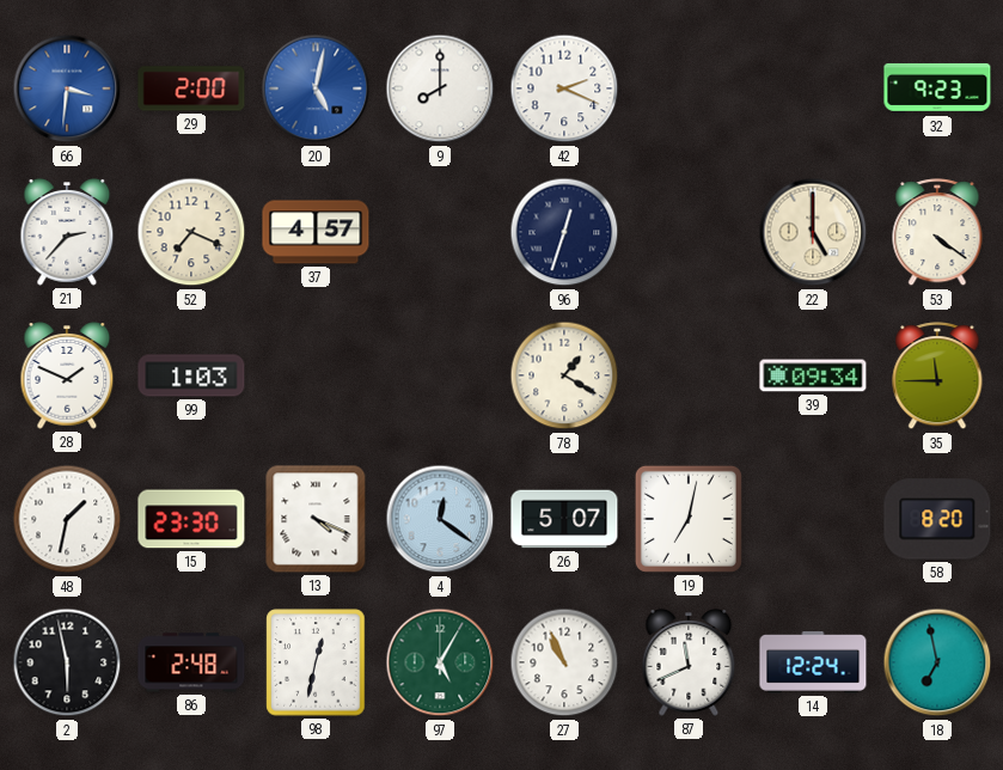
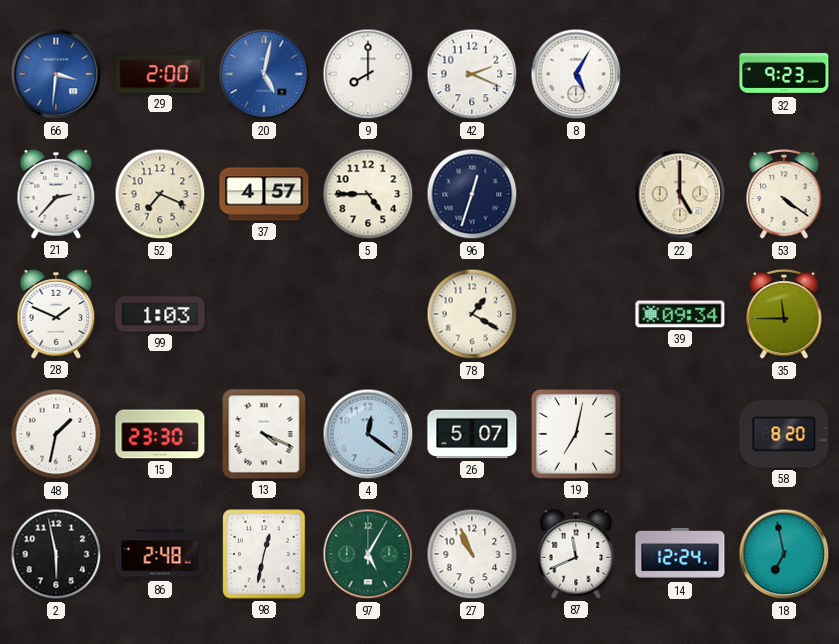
8: none -> 5:05
5: none -> 4:45
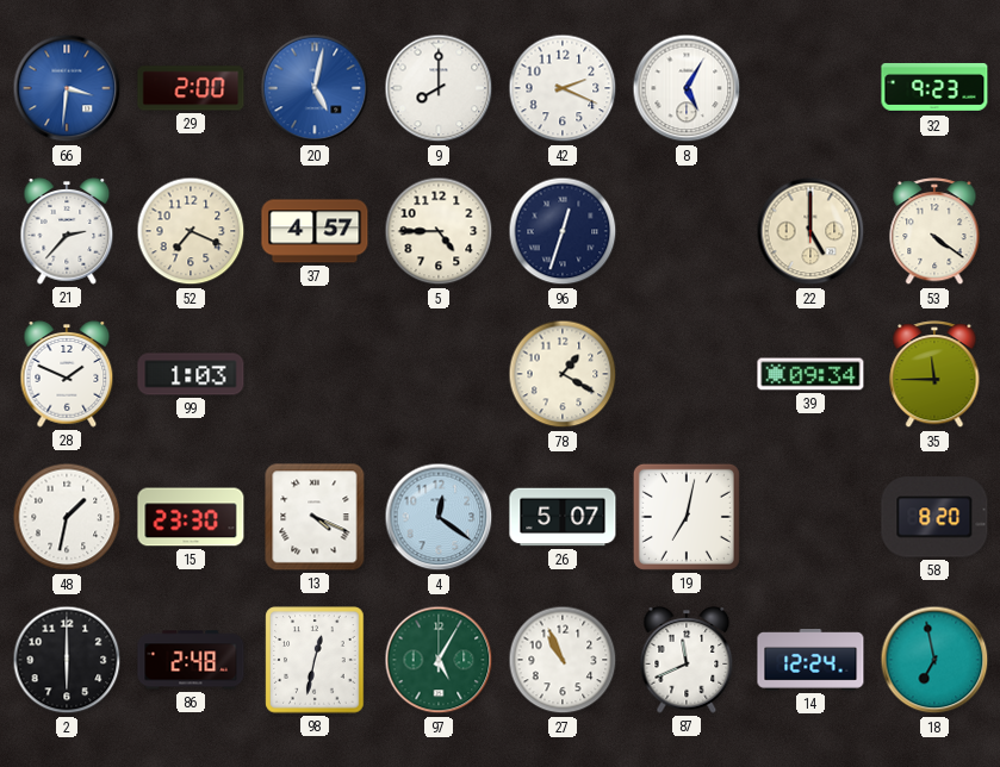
2: 5:58 -> 6:00
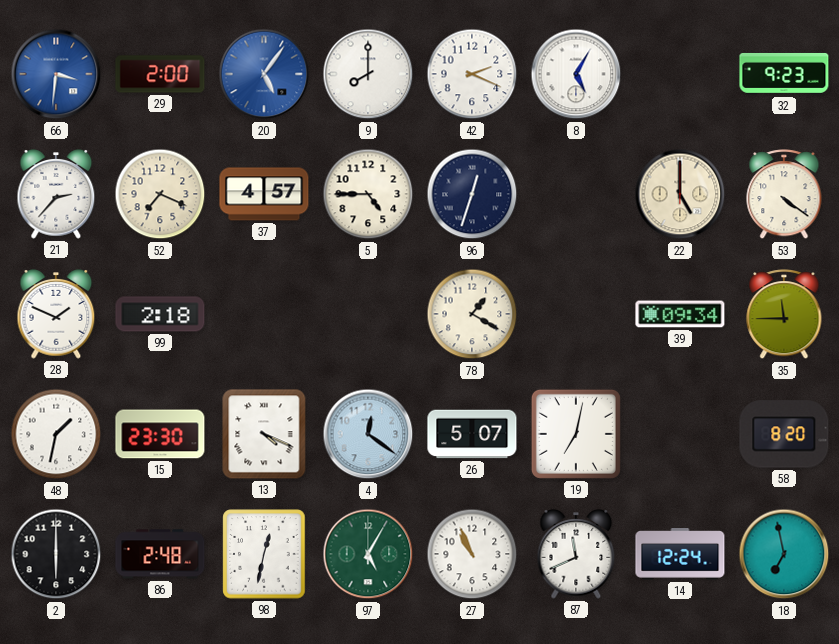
20: 5:02 -> 5:06
99: 1:03 -> 2:18
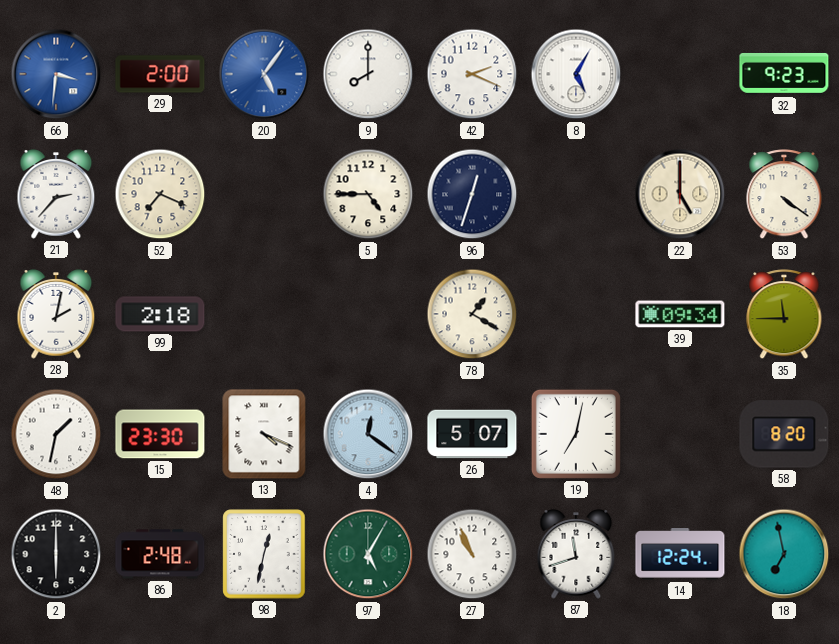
37: 4:57 -> none
28: 1:49 -> 2:02
87: 11:41 -> 11:42
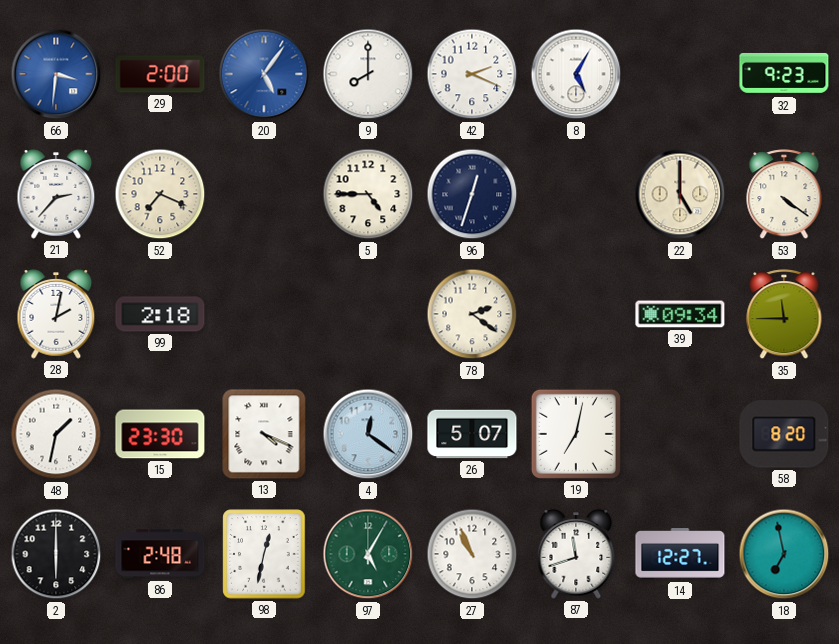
78: 1:20 -> 2:21
14: 12:24 -> 12:27
